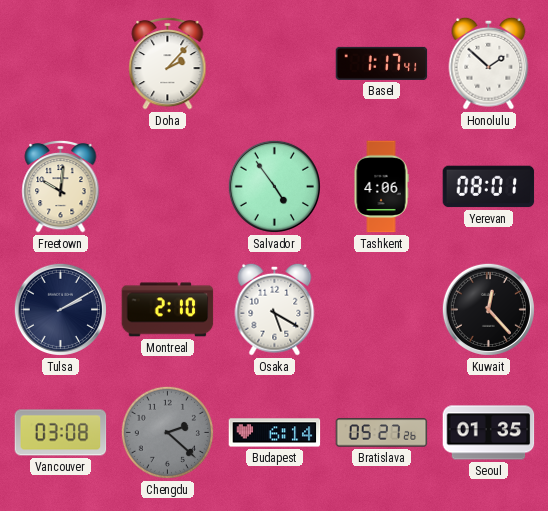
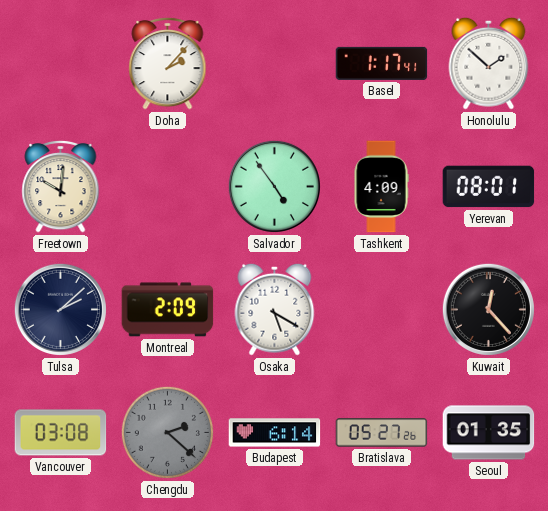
Tashkent: 4:06 -> 4:09
Tulsa: 2:10 -> 2:08
Montreal: 2:10 -> 2:09
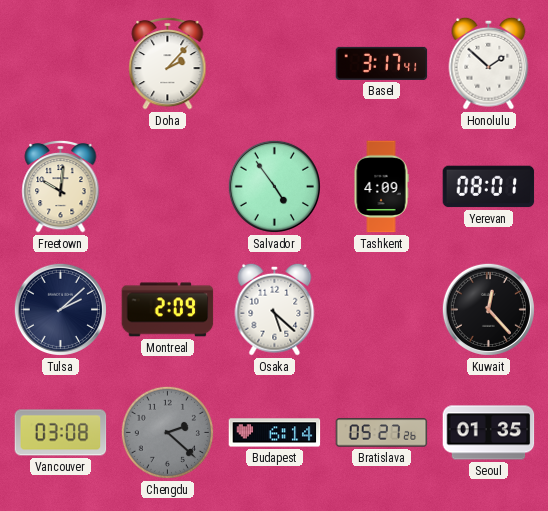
Basel: 1:17 -> 3:17
Osaka: 5:20 -> 5:22
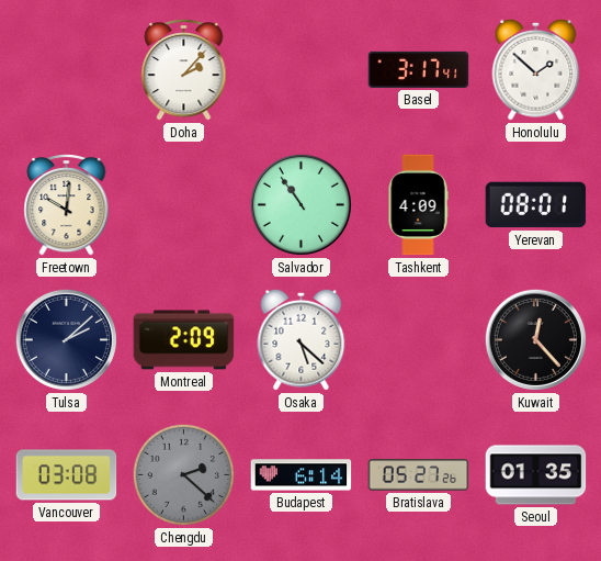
Salvador: 4:54 -> 10:54
